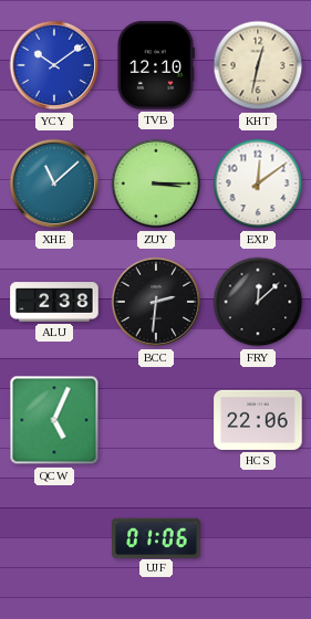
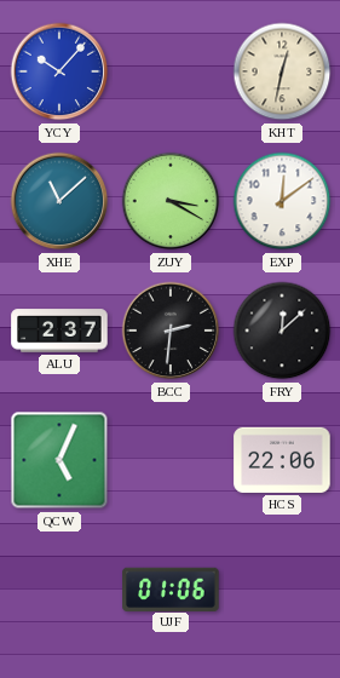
YCY: 10:09 -> 10:07
TVB: 12:10 -> none
ZUY: 3:15 -> 3:20
ALU: 2:38 -> 2:37
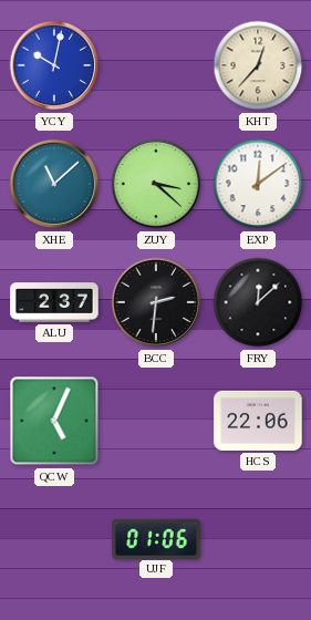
YCY: 10:07 -> 10:02
KHT: 12:32 -> 12:37
ZUY: 3:20 -> 3:22
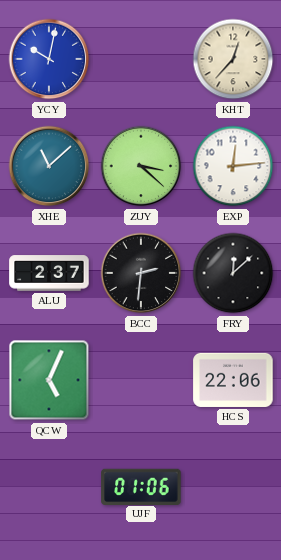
EXP: 12:09 -> 12:14
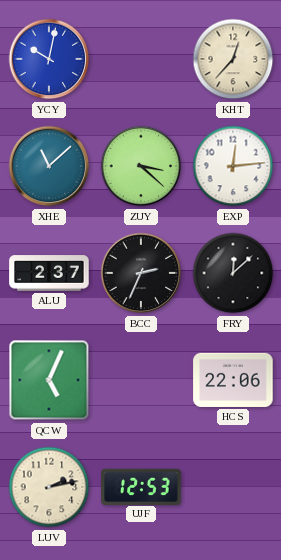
BCC: 2:31 -> 2:34
LUV: none -> 2:13
UJF: 01:06 -> 12:53
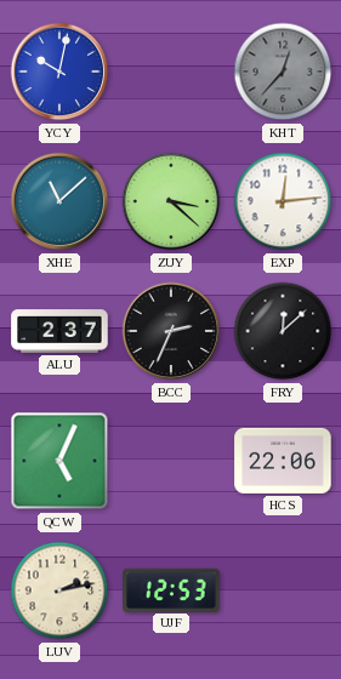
KHT dial: cream -> grey
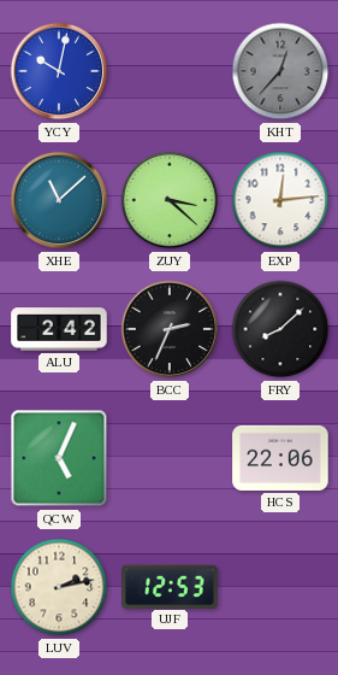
ALU: 2:37 -> 2:42
FRY: 12:08 -> 8:08
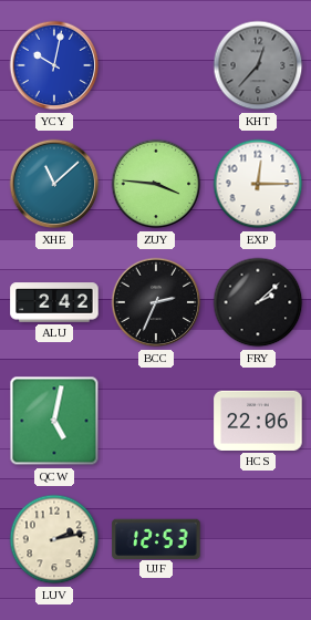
ZUY: 3:22 -> 3:46
EXP: 12:14 -> 12:15
FRY: 8:08 -> 2:08
QCW: 5:04 -> 5:02
